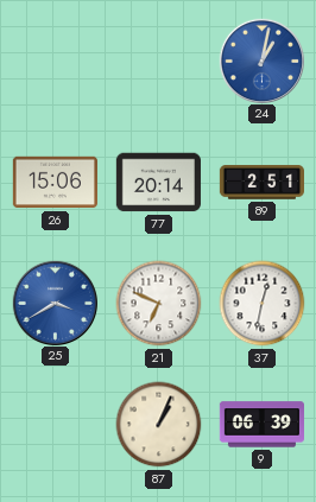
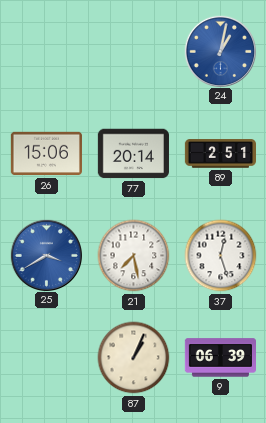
21: 6:49 -> 7:28
37: 12:32 -> 12:27
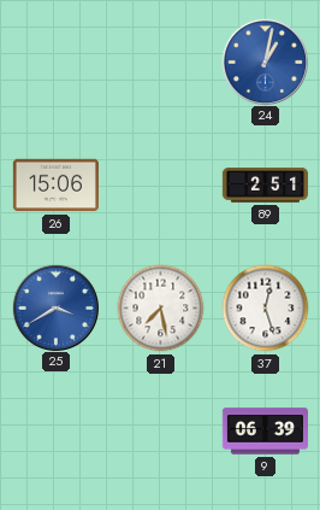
77: 20:14 -> none
87: 1:04 -> none
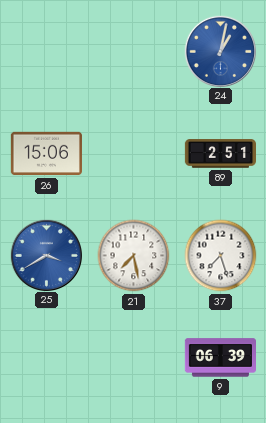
37: 12:27 -> 7:27
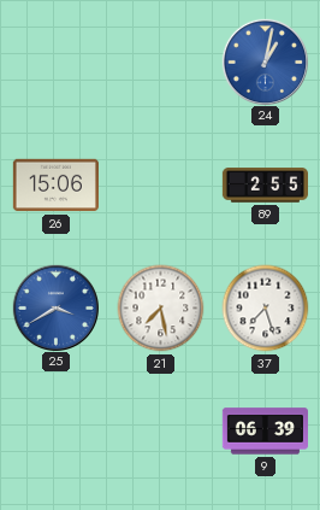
89: 2:51 -> 2:55
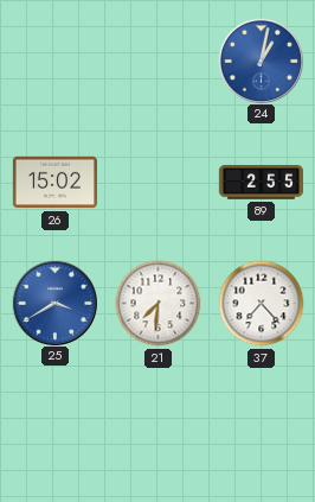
26: 15:06 -> 15:02
21: 7:28 -> 7:31
37: 7:27 -> 7:23
9: 06:39 -> none
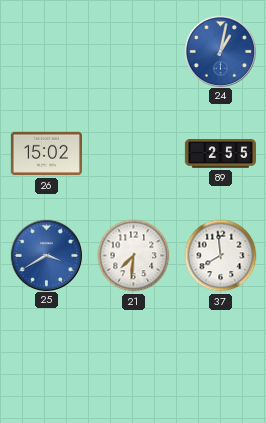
37: 7:23 -> 7:59
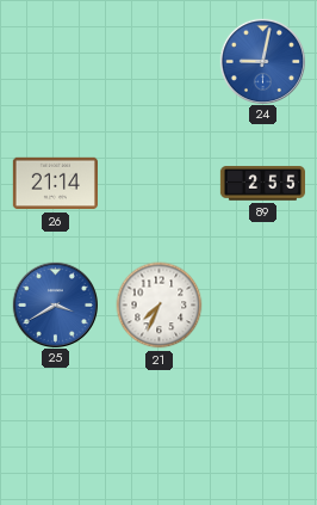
24: 1:02 -> 9:02
26: 15:02 -> 21:14
21: 7:31 -> 7:34
37: 7:59 -> none
